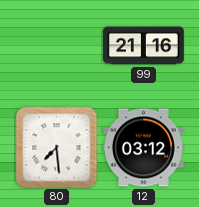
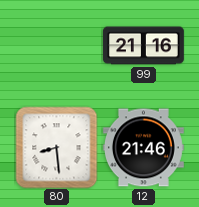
80: 7:29 -> 8:29
12: 03:12 -> 21:46
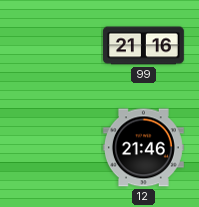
80: 8:29 -> none
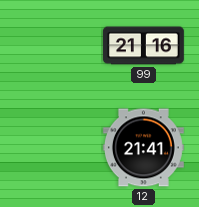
12: 21:46 -> 21:41
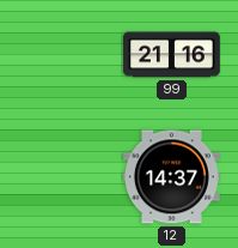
12: 21:41 -> 14:37
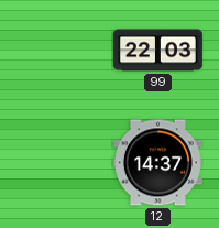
99: 21:16 -> 22:03
